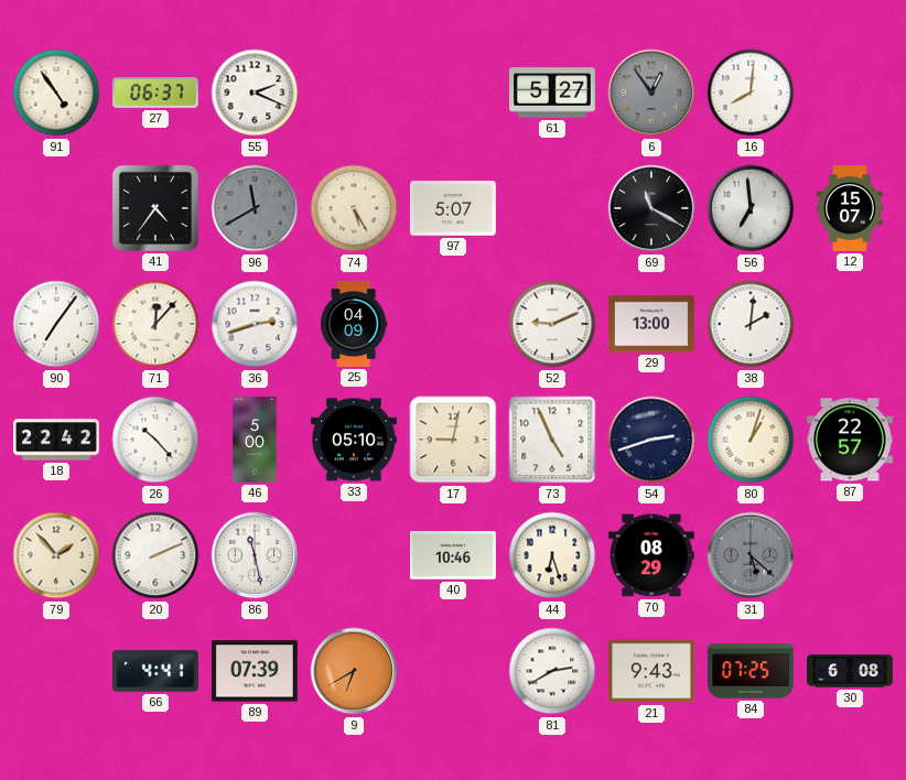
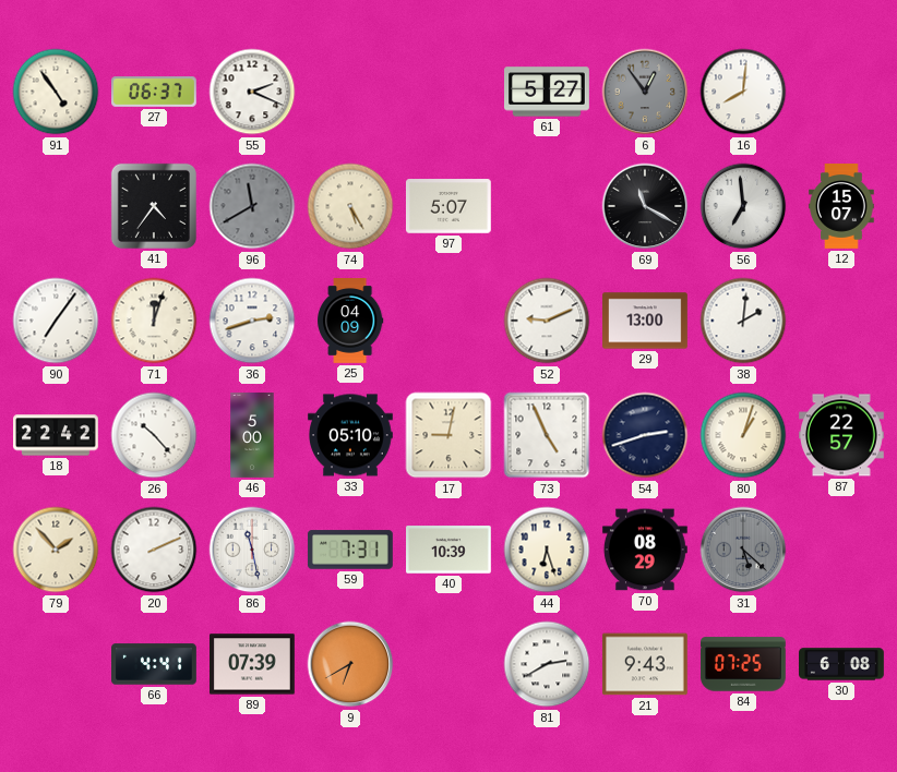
71: 12:07 -> 12:03
59: none -> 7:31
40: 10:46 -> 10:39
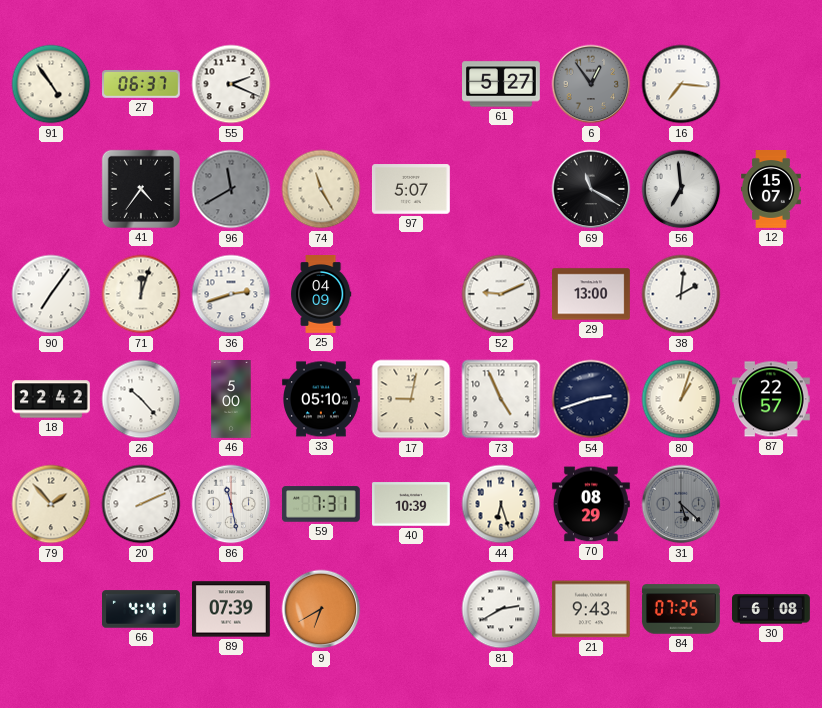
16: 8:01 -> 7:16
74: 5:25 -> 11:25
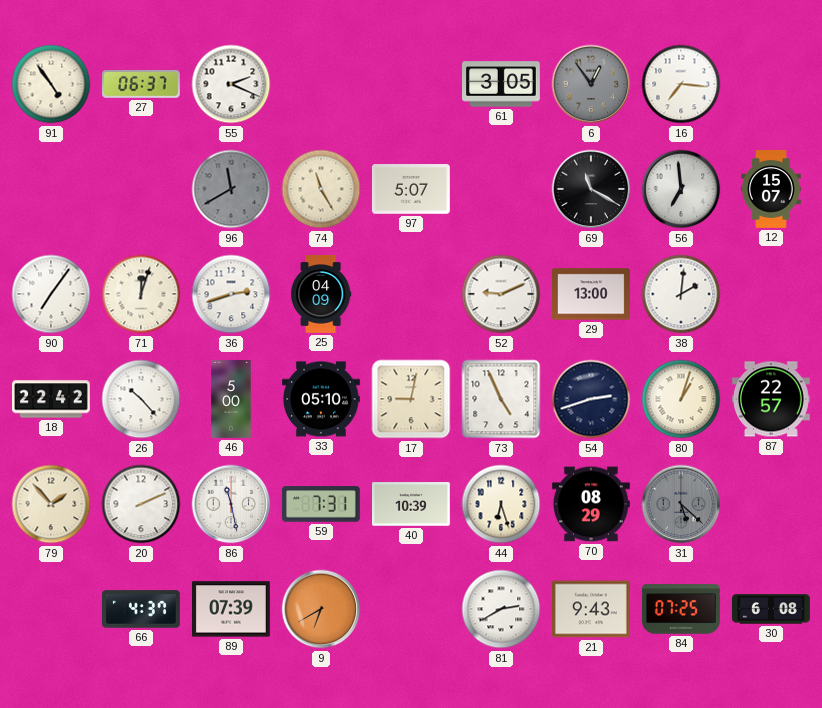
61: 5:27 -> 3:05
41: 4:36 -> none
66: 4:41 -> 4:37
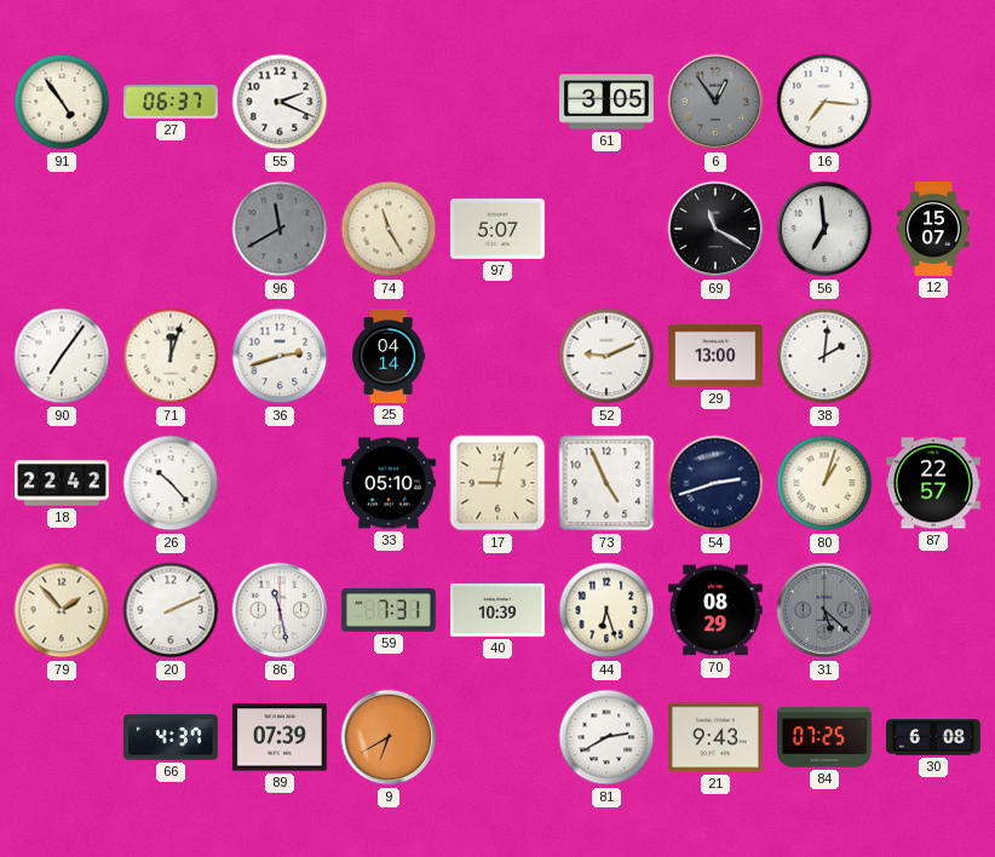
25: 04:09 -> 04:14
46: 5:00 -> none
